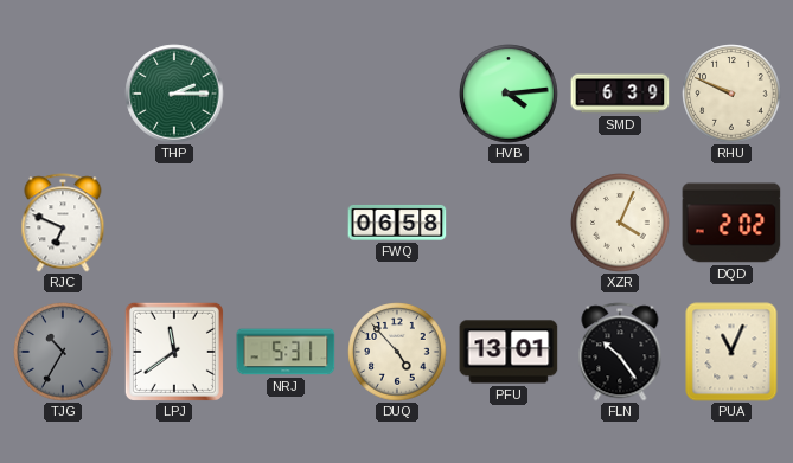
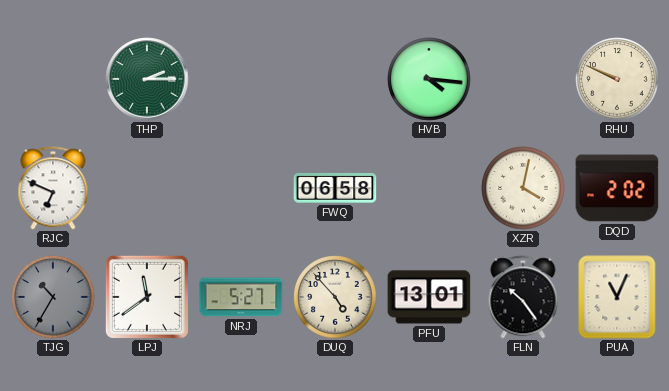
HVB: 4:14 -> 4:16
SMD: 6:39 -> none
XZR: 4:04 -> 4:02
NRJ: 5:31 -> 5:27
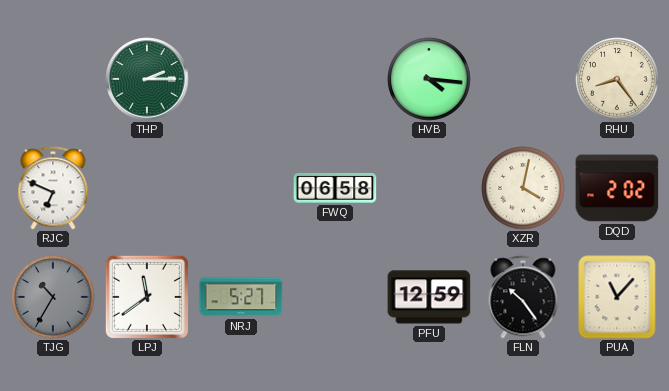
RHU: 9:49 -> 8:24
DUQ: 4:53 -> none
PFU: 13:01 -> 12:59
PUA: 11:04 -> 11:07
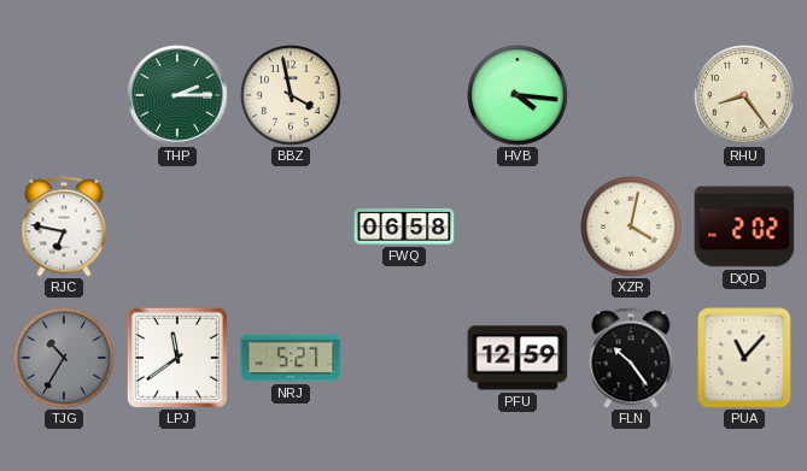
BBZ: none -> 3:58
RJC: 6:49 -> 6:47
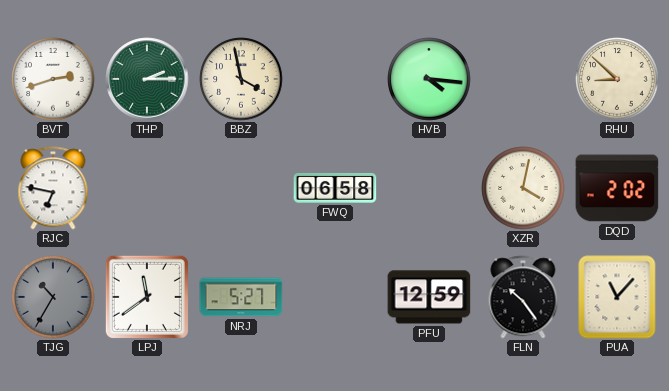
BVT: none -> 2:42
RHU: 8:24 -> 8:52
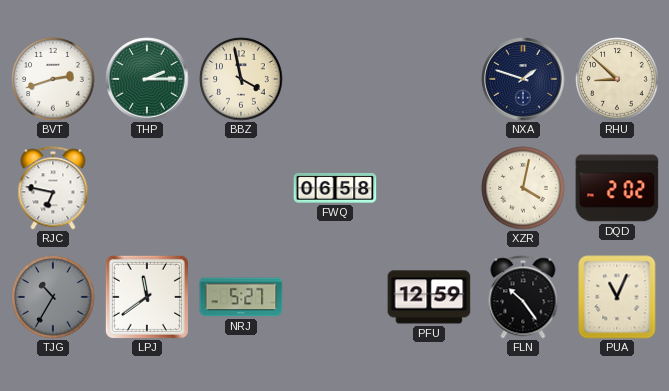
HVB: 4:16 -> none
NXA: none -> 1:48
PUA: 11:07 -> 11:04
